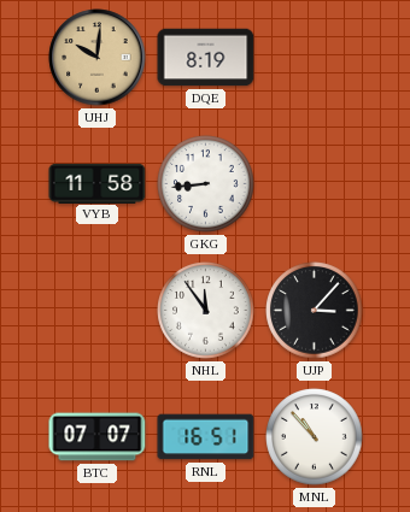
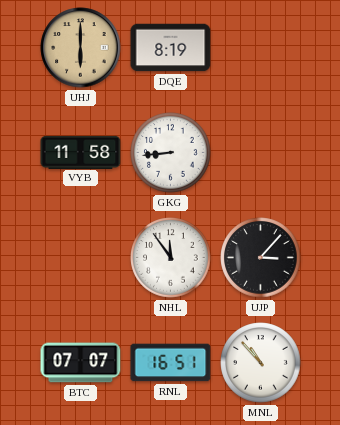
UHJ: 10:01 -> 6:00
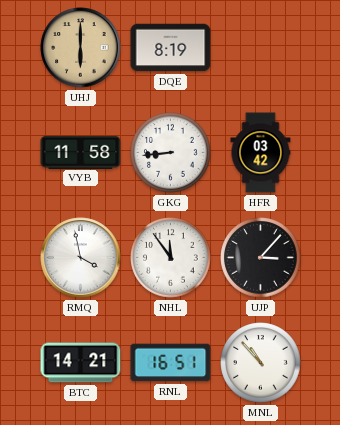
HFR: none -> 03:42
RMQ: none -> 3:58
BTC: 07:07 -> 14:21
